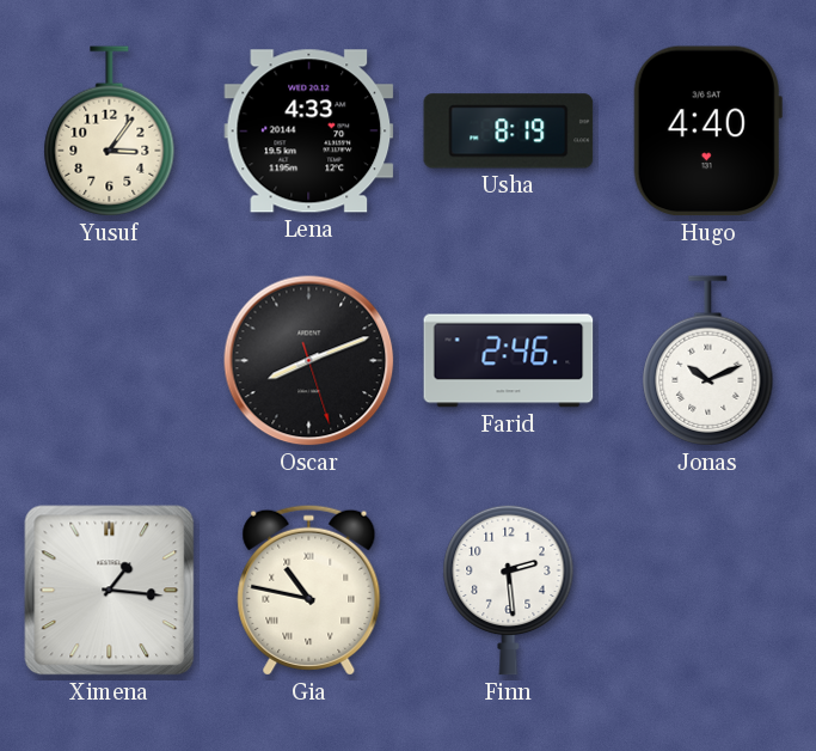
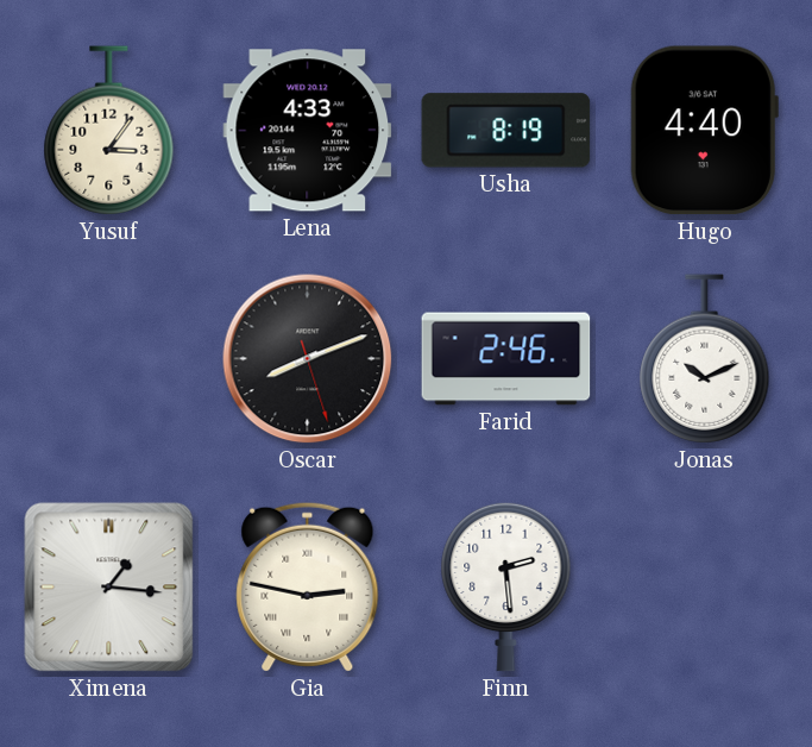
Gia: 10:47 -> 2:47
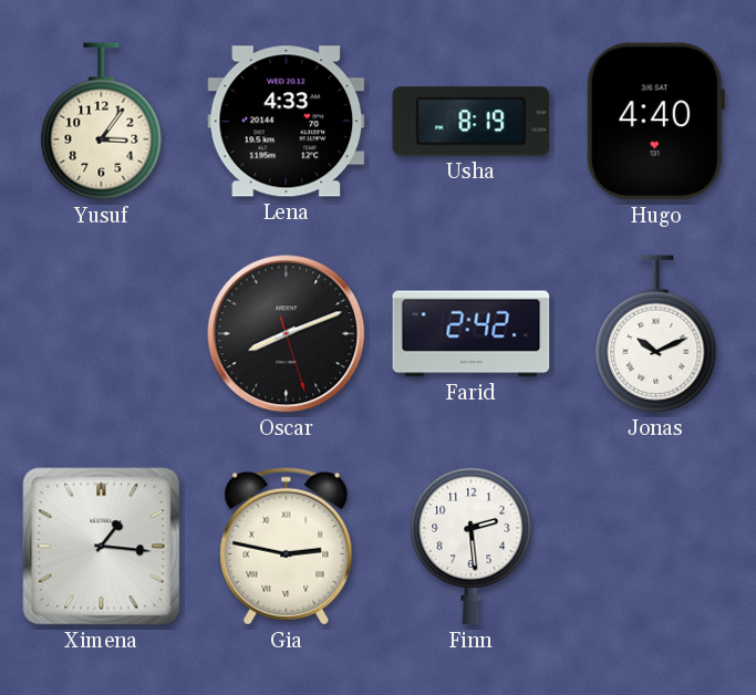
Farid: 2:46 -> 2:42
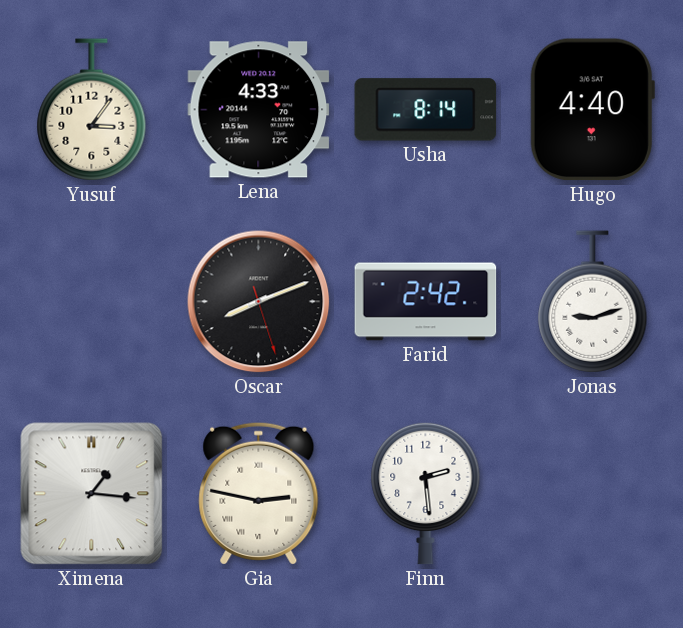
Usha: 8:19 -> 8:14
Jonas: 10:11 -> 9:12
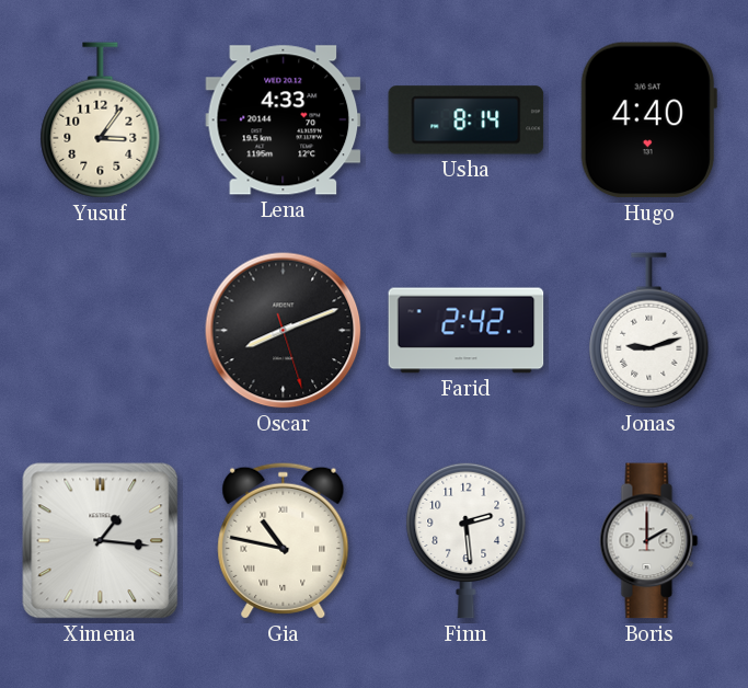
Gia: 2:47 -> 10:47
Boris: none -> 2:00
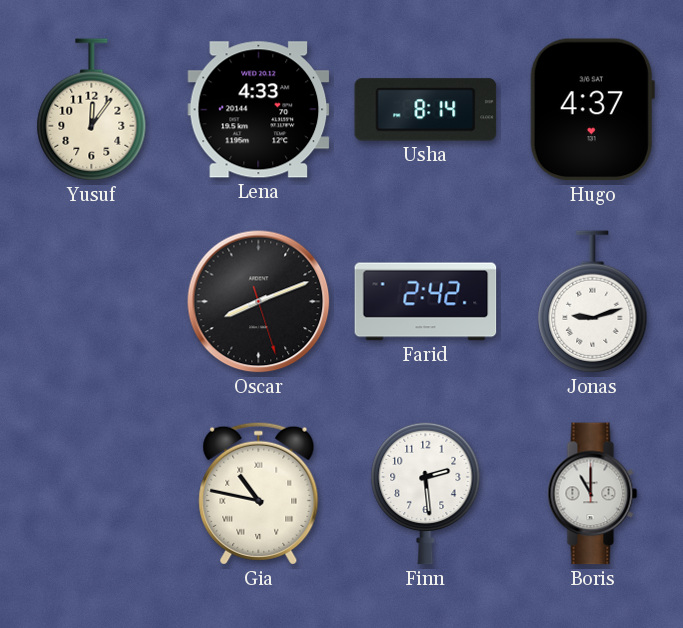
Yusuf: 3:06 -> 12:06
Hugo: 4:40 -> 4:37
Ximena: 1:16 -> none
Boris: 2:00 -> 11:00
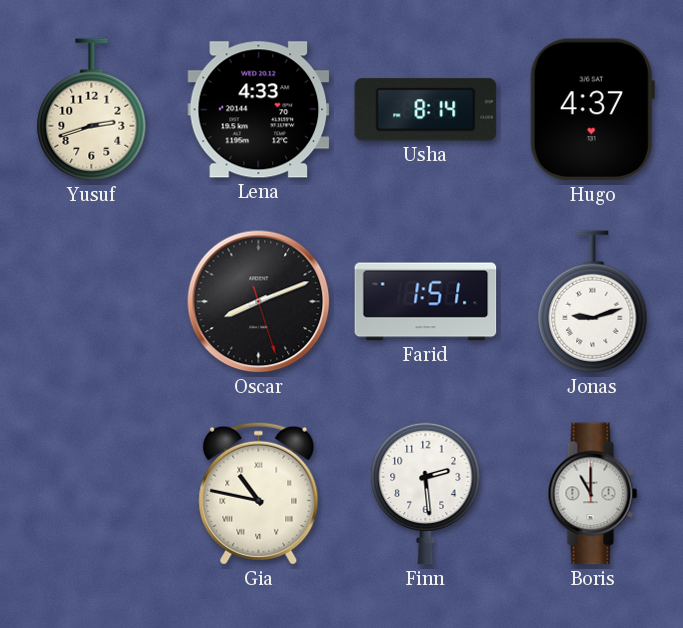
Yusuf: 12:06 -> 2:42
Farid: 2:42 -> 1:51
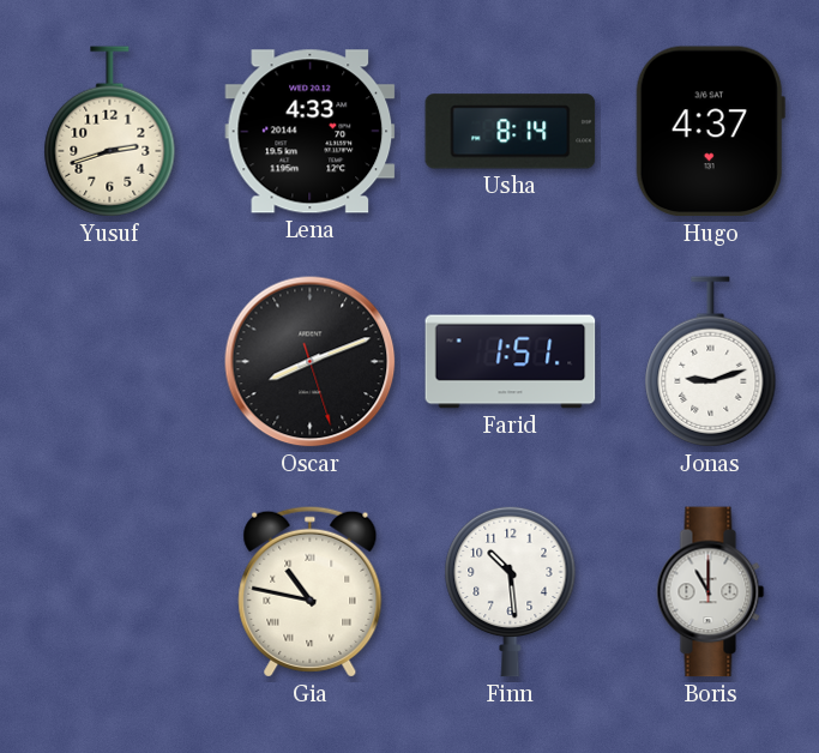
Finn: 2:29 -> 10:29
